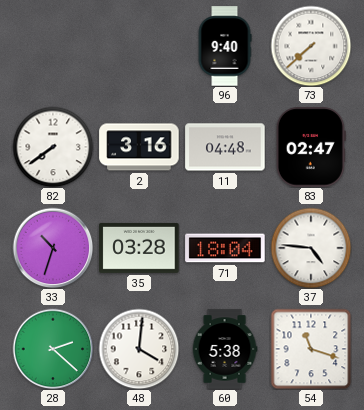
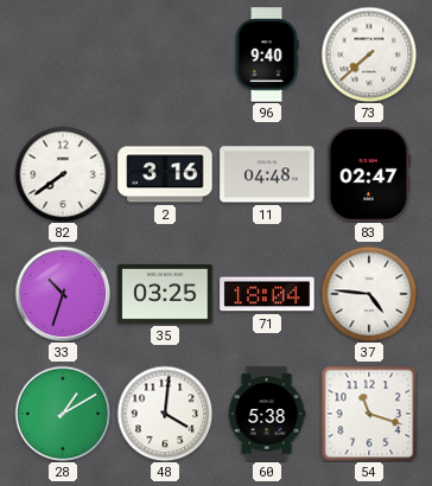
35: 03:28 -> 03:25
28: 2:22 -> 1:10
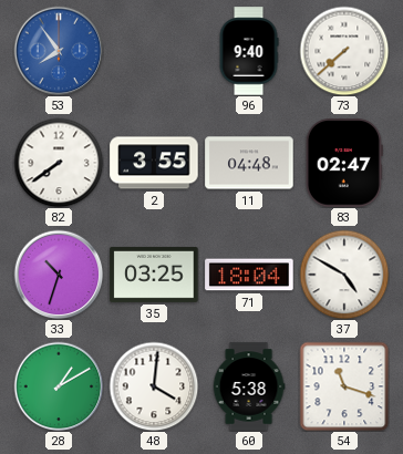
53: none -> 7:54
2: 3:16 -> 3:55
37: 4:46 -> 4:50
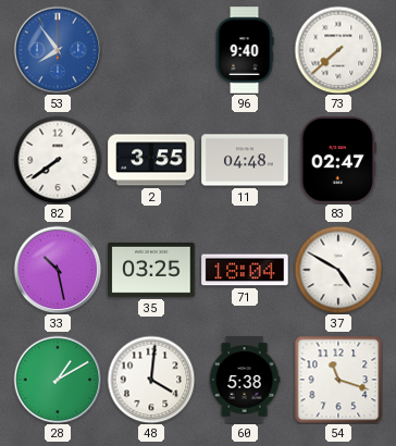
33: 10:33 -> 10:28
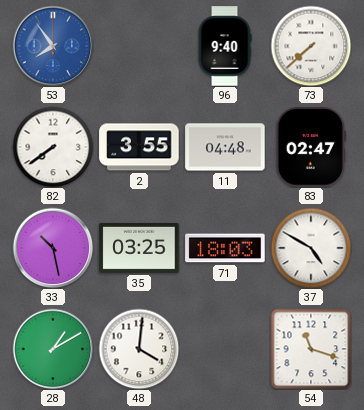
71: 18:04 -> 18:03
60: 5:38 -> none
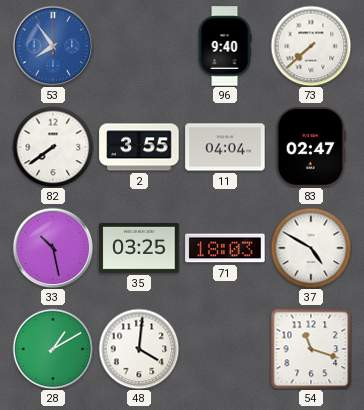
11: 04:48 -> 04:04
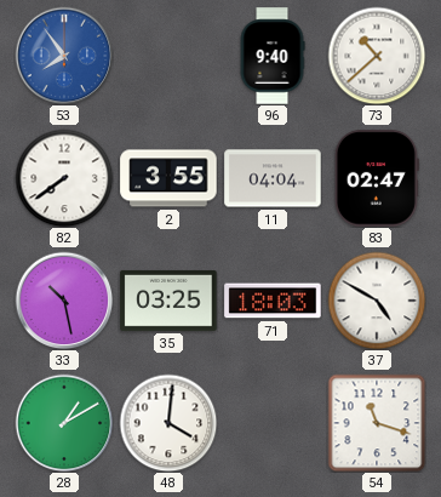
73: 7:38 -> 10:38
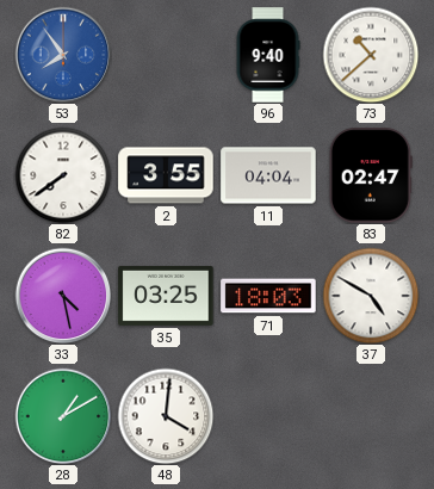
33: 10:28 -> 4:28
54: 11:18 -> none
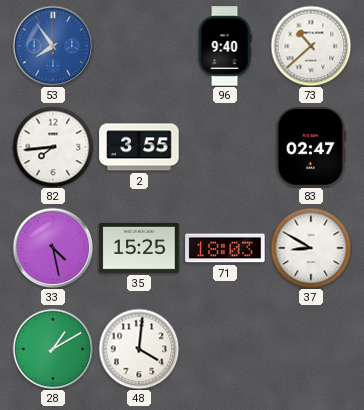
82: 7:39 -> 7:44
11: 04:04 -> none
35: 03:25 -> 15:25
37: 4:50 -> 8:50
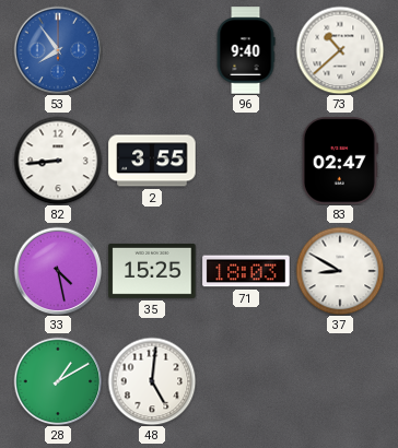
82: 7:44 -> 8:44
48: 4:01 -> 5:01
